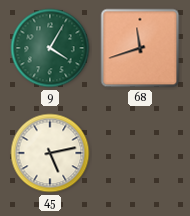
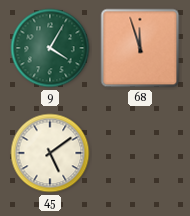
68: 11:42 -> 11:57
45: 5:13 -> 5:09
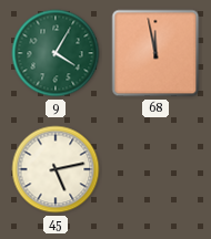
68: 11:57 -> 11:58
45: 5:09 -> 5:13
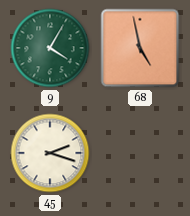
68: 11:58 -> 4:58
45: 5:13 -> 2:18
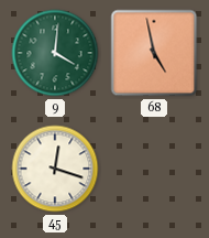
9: 4:05 -> 4:01
45: 2:18 -> 12:18
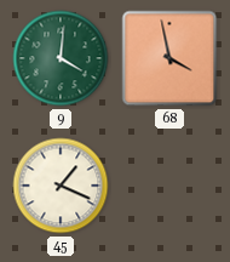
68: 4:58 -> 3:58
45: 12:18 -> 1:19
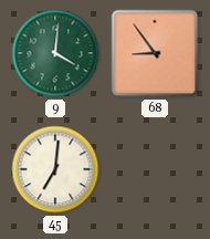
68: 3:58 -> 8:54
45: 1:19 -> 7:01
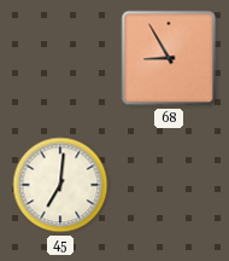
9: 4:01 -> none
68: 8:54 -> 8:55
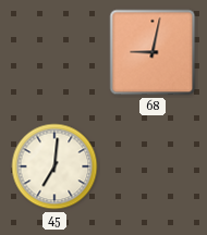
68: 8:55 -> 9:02
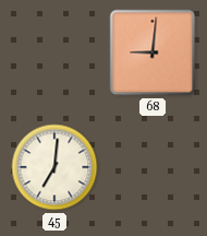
68: 9:02 -> 9:01
